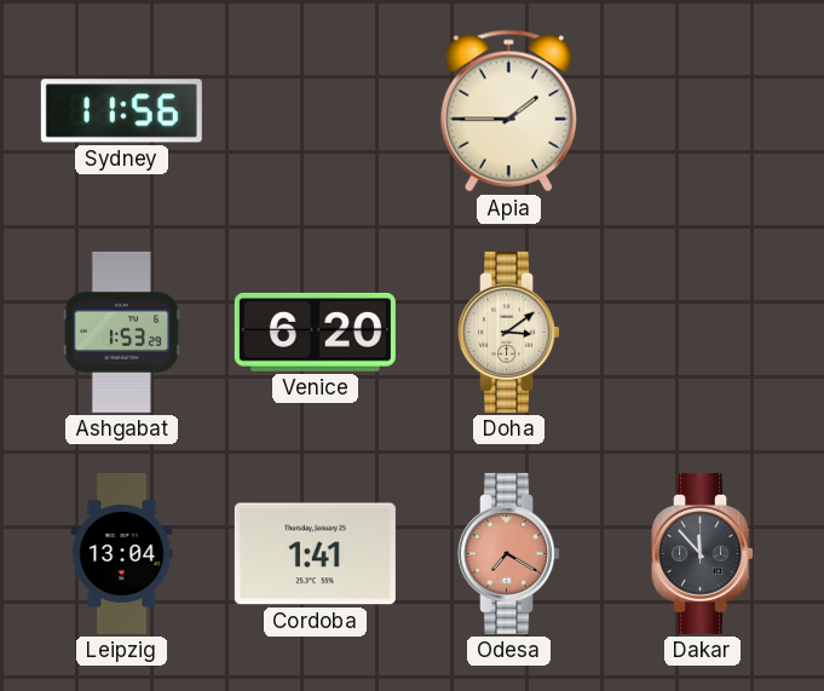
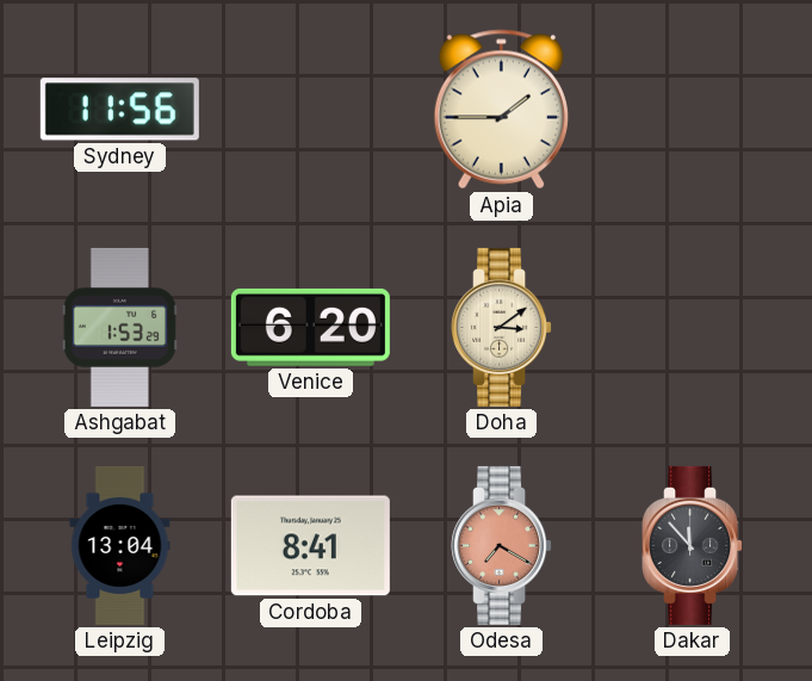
Cordoba: 1:41 -> 8:41
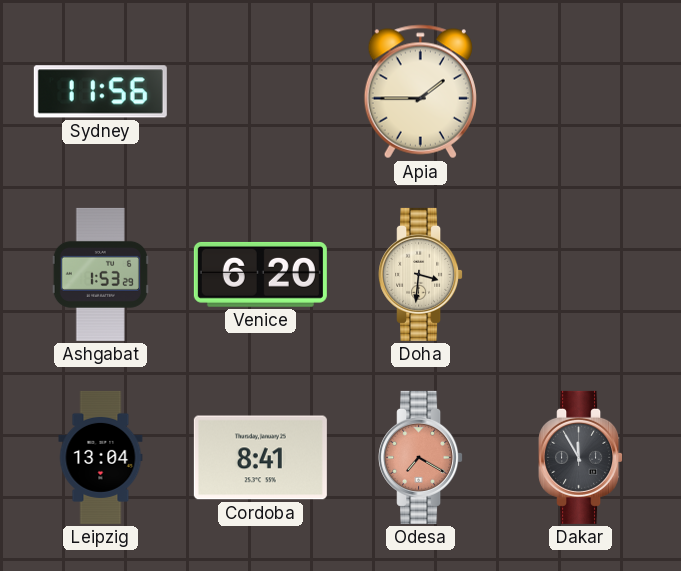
Doha: 3:09 -> 3:31
Dakar: 11:53 -> 11:55
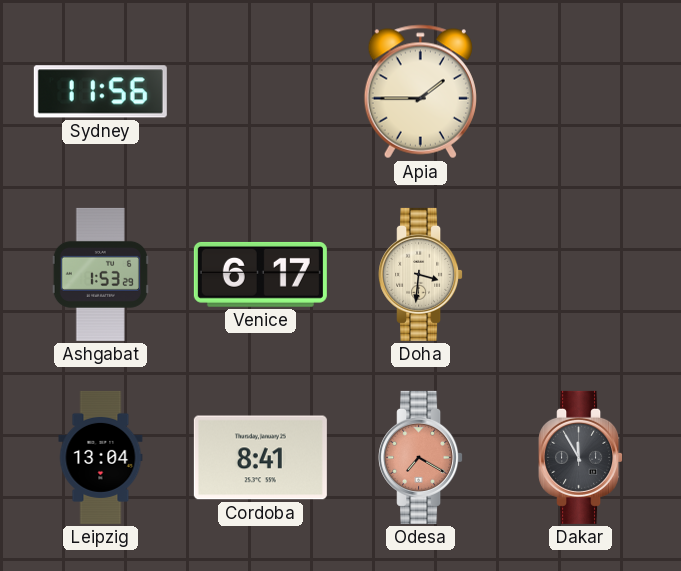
Venice: 6:20 -> 6:17
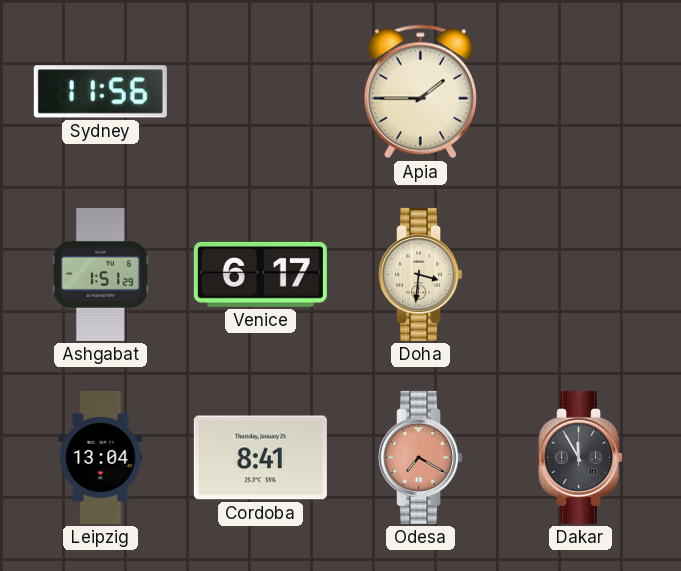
Ashgabat: 1:53 -> 1:51
